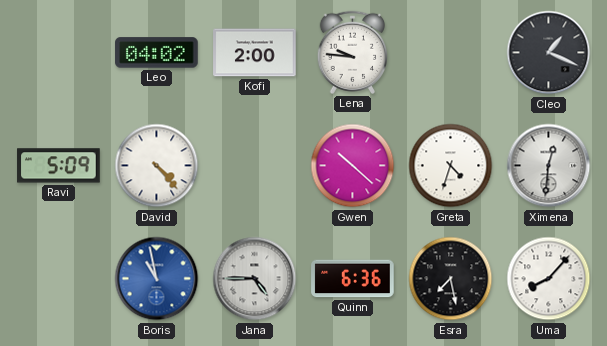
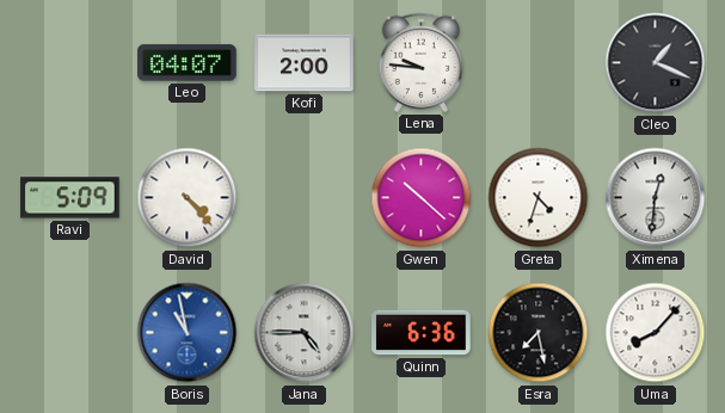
Leo: 04:02 -> 04:07
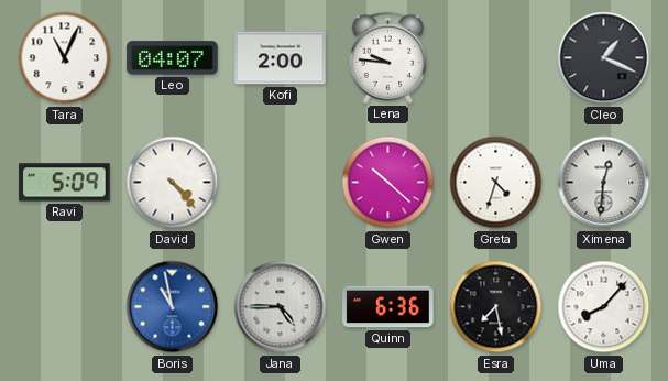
Tara: none -> 11:04
